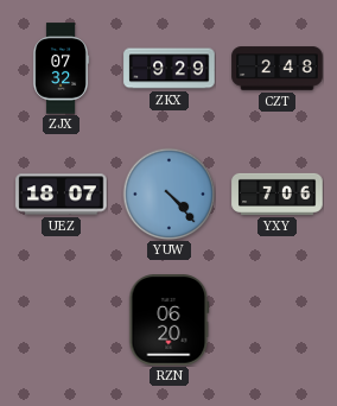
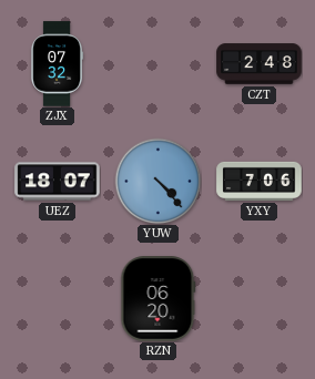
ZKX: 9:29 -> none
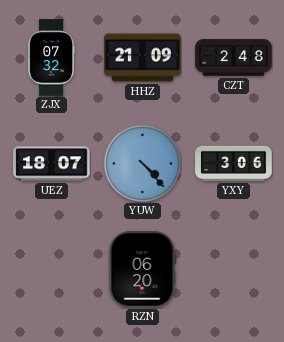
HHZ: none -> 21:09
YXY: 7:06 -> 3:06
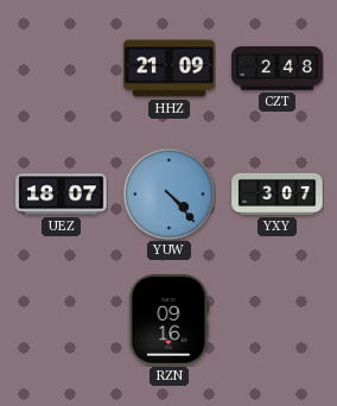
ZJX: 07:32 -> none
YXY: 3:06 -> 3:07
RZN: 06:20 -> 09:16
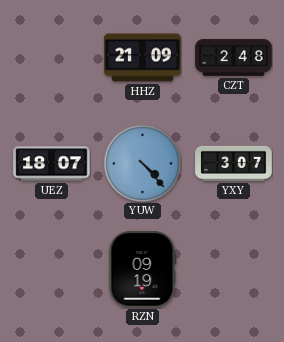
RZN: 09:16 -> 09:19
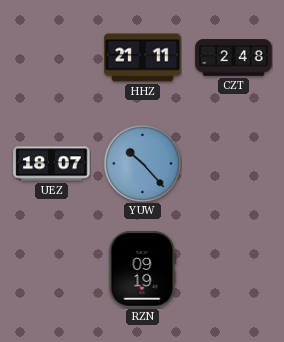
HHZ: 21:09 -> 21:11
YUW: 4:23 -> 10:23
YXY: 3:07 -> none
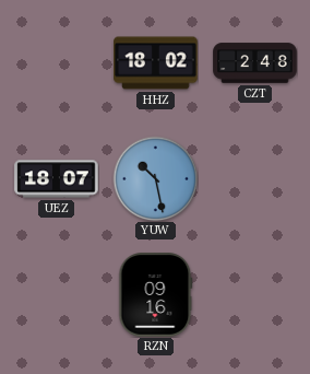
HHZ: 21:11 -> 18:02
YUW: 10:23 -> 10:28
RZN: 09:19 -> 09:16
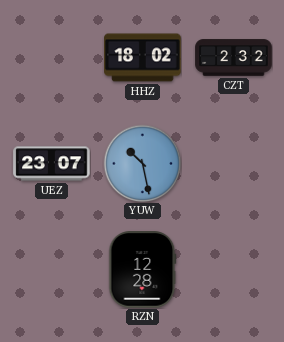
CZT: 2:48 -> 2:32
UEZ: 18:07 -> 23:07
RZN: 09:16 -> 12:28
